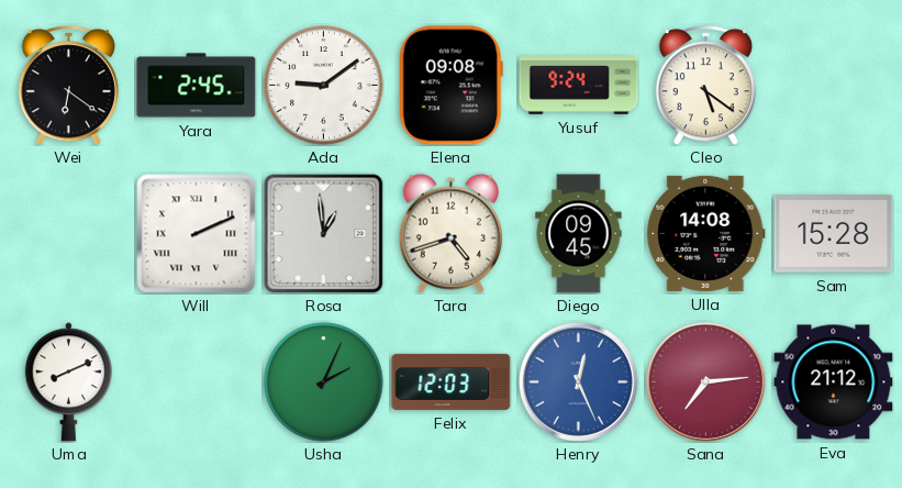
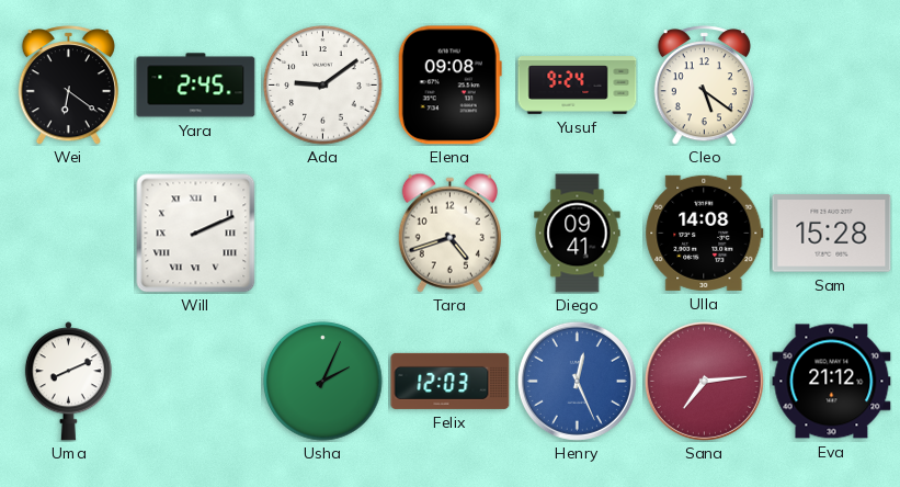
Rosa: 12:59 -> none
Diego: 09:45 -> 09:41
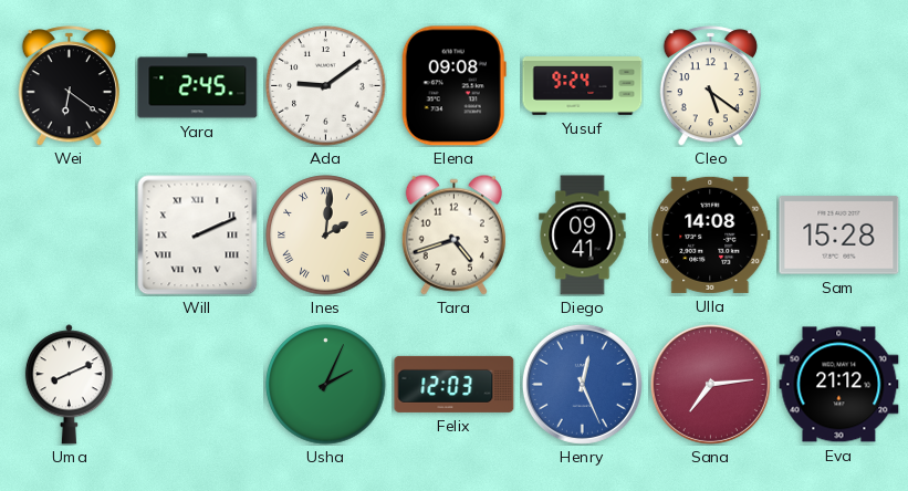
Ines: none -> 2:01
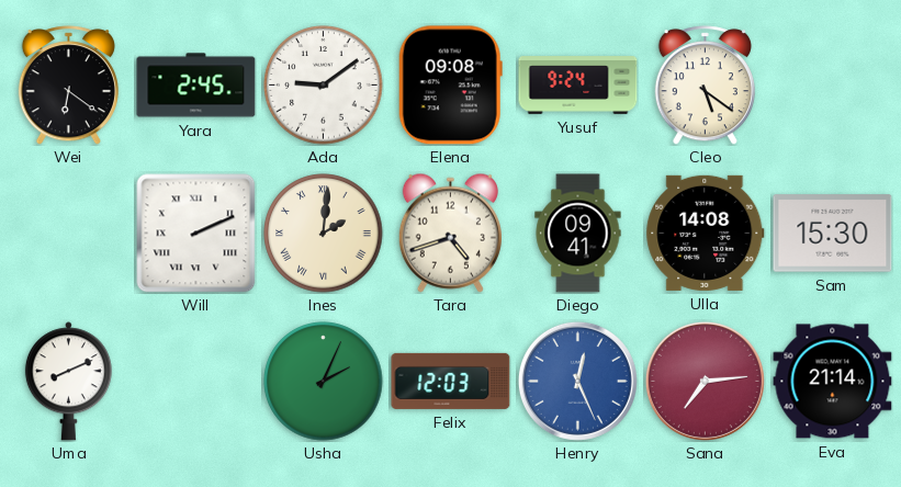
Sam: 15:28 -> 15:30
Eva: 21:12 -> 21:14
